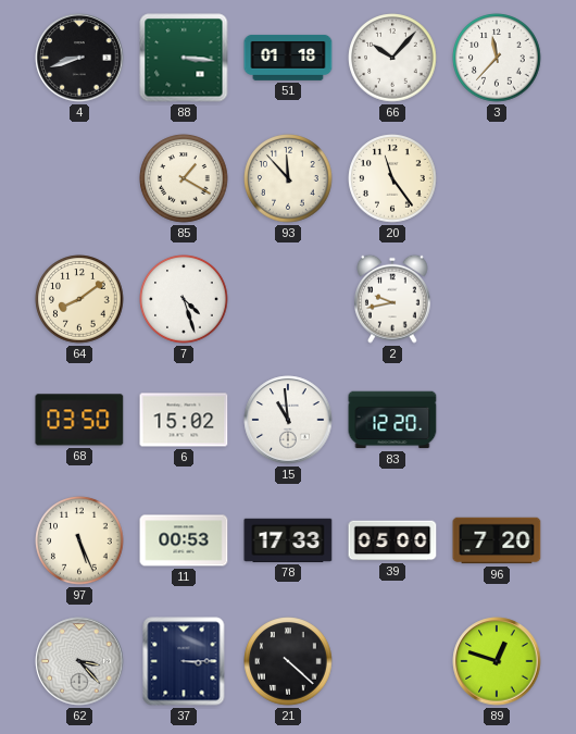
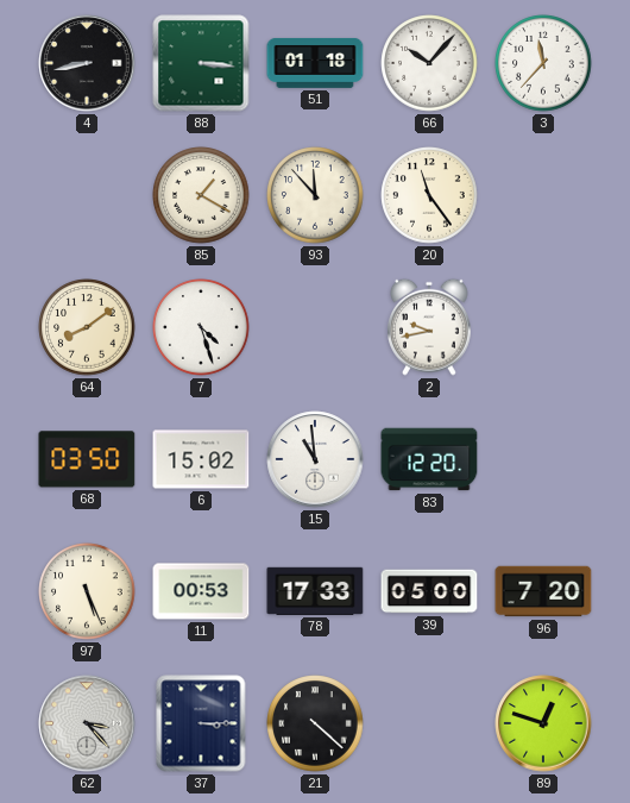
4: 8:42 -> 8:43
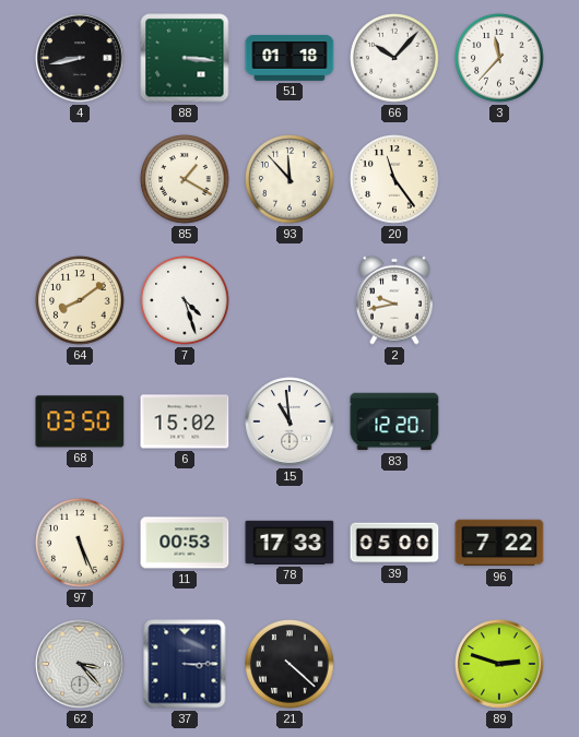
96: 7:20 -> 7:22
89: 12:48 -> 2:48
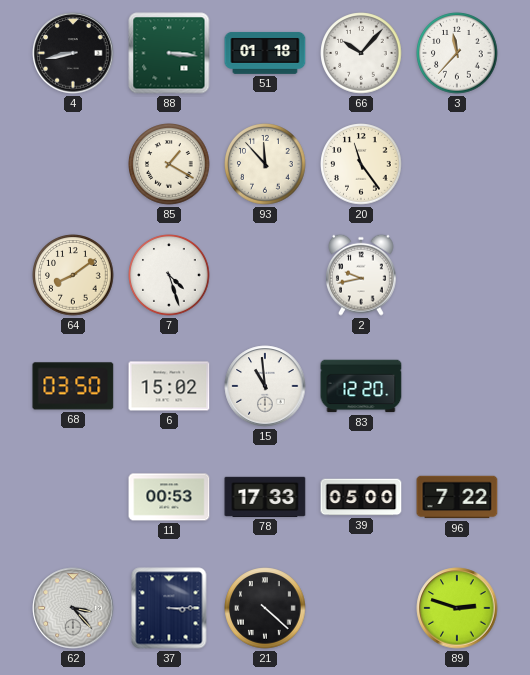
97: 5:26 -> none
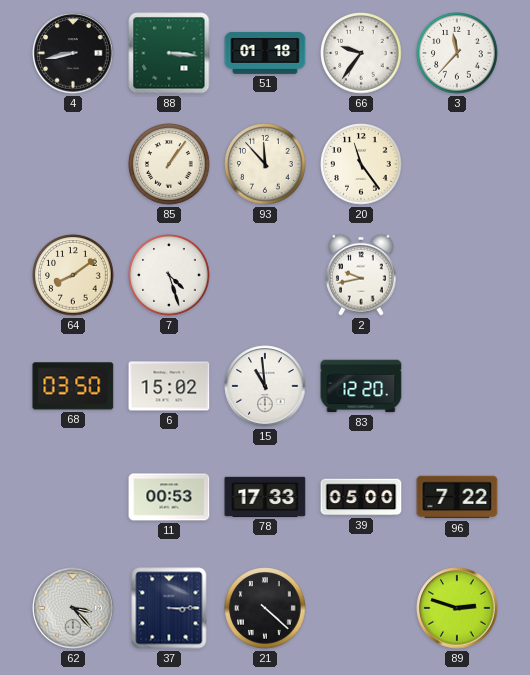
66: 10:07 -> 9:36
85: 1:20 -> 1:06
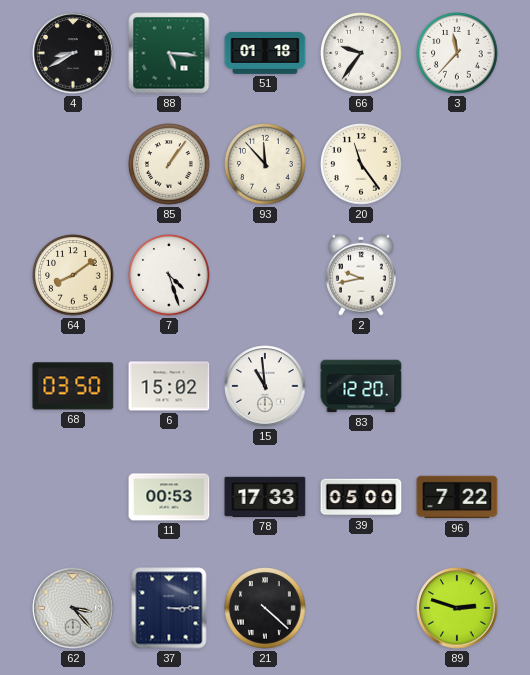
4: 8:43 -> 8:40
88: 3:16 -> 5:16
